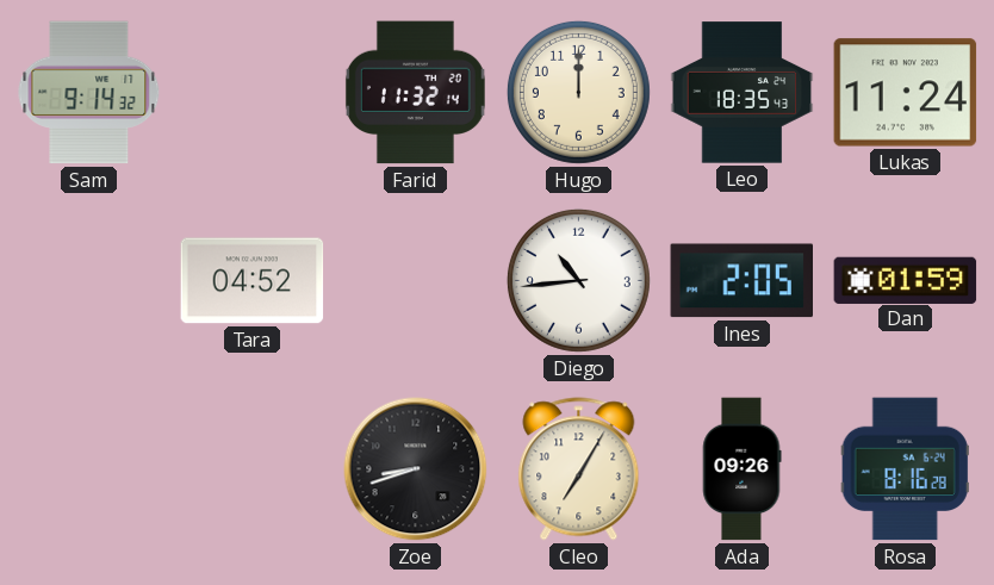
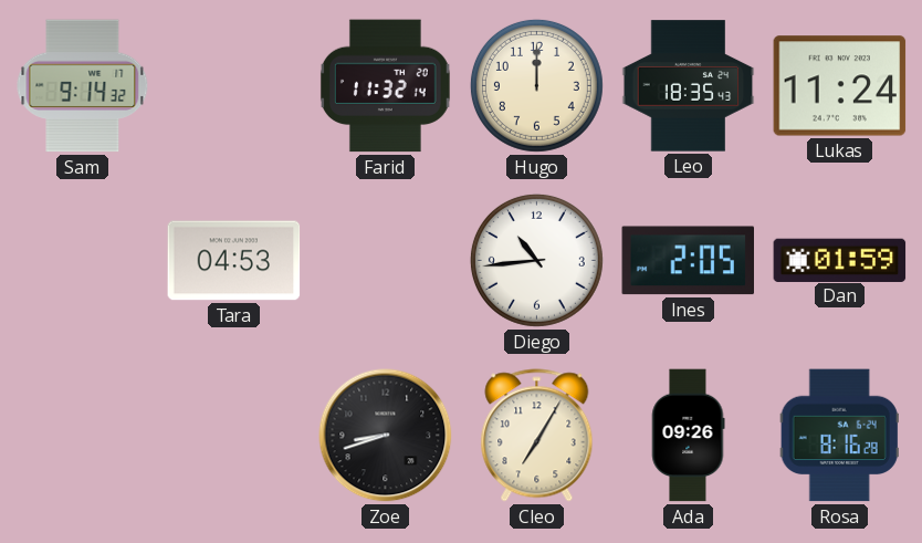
Tara: 04:52 -> 04:53
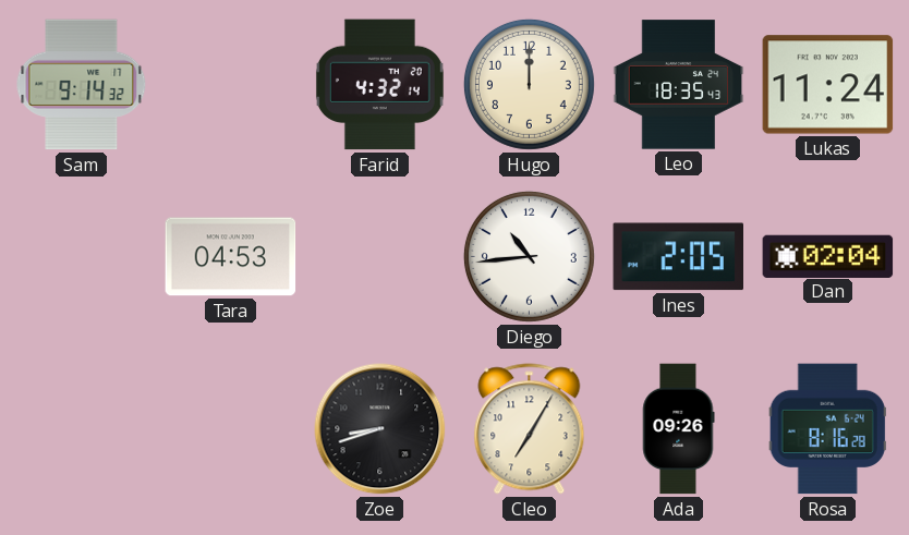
Farid: 11:32 -> 4:32
Dan: 01:59 -> 02:04
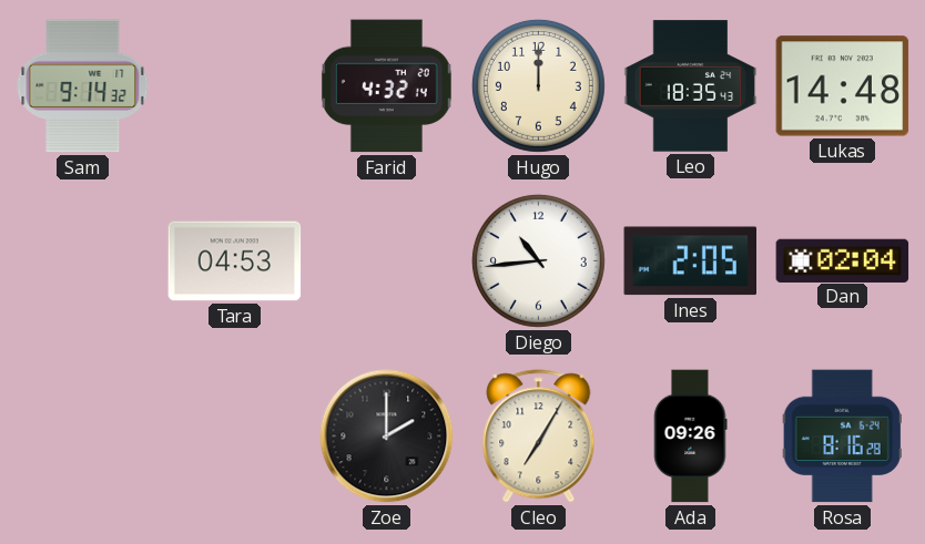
Lukas: 11:24 -> 14:48
Zoe: 8:42 -> 2:00
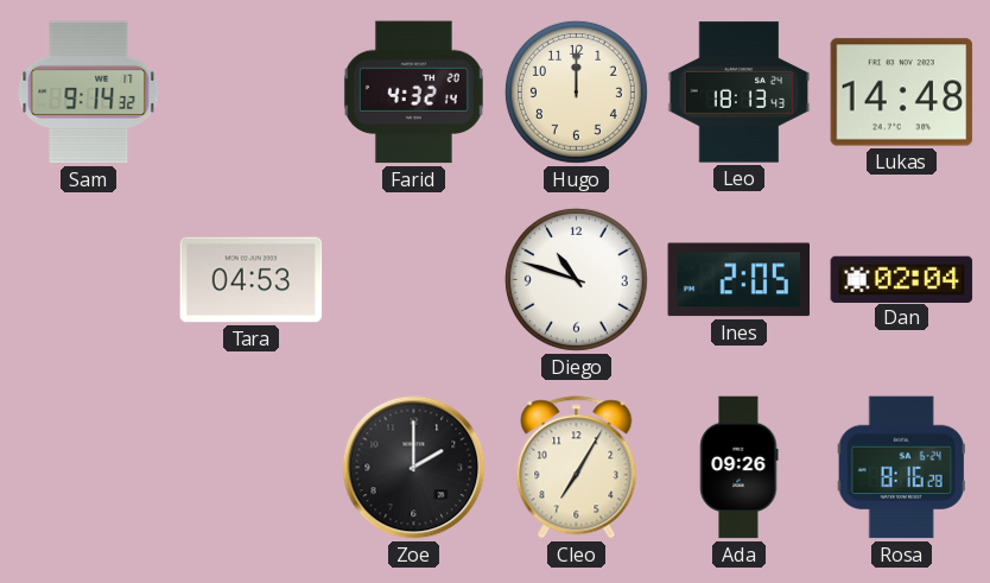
Leo: 18:35 -> 18:13
Diego: 10:44 -> 10:48
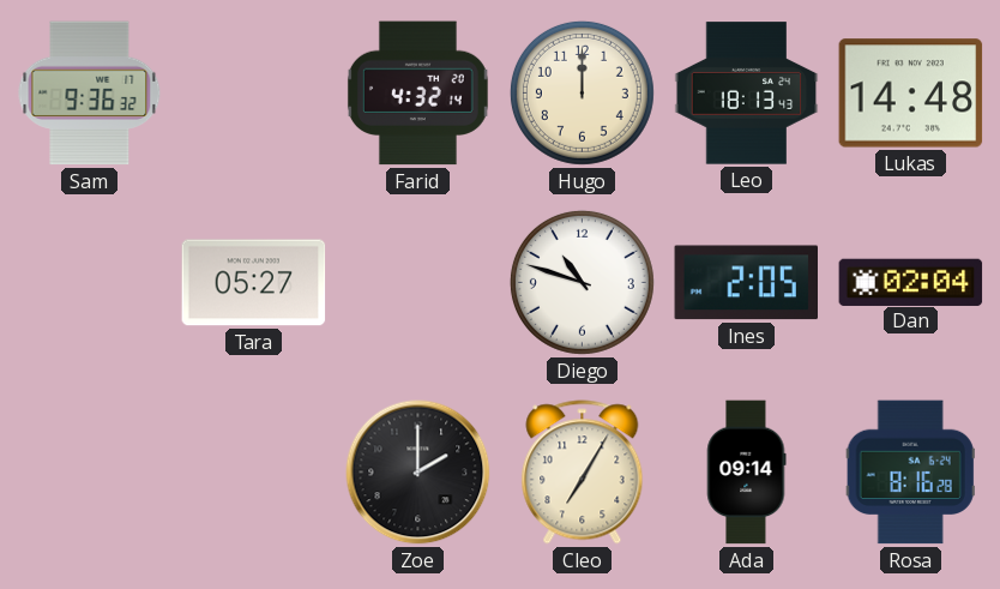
Sam: 9:14 -> 9:36
Tara: 04:53 -> 05:27
Ada: 09:26 -> 09:14
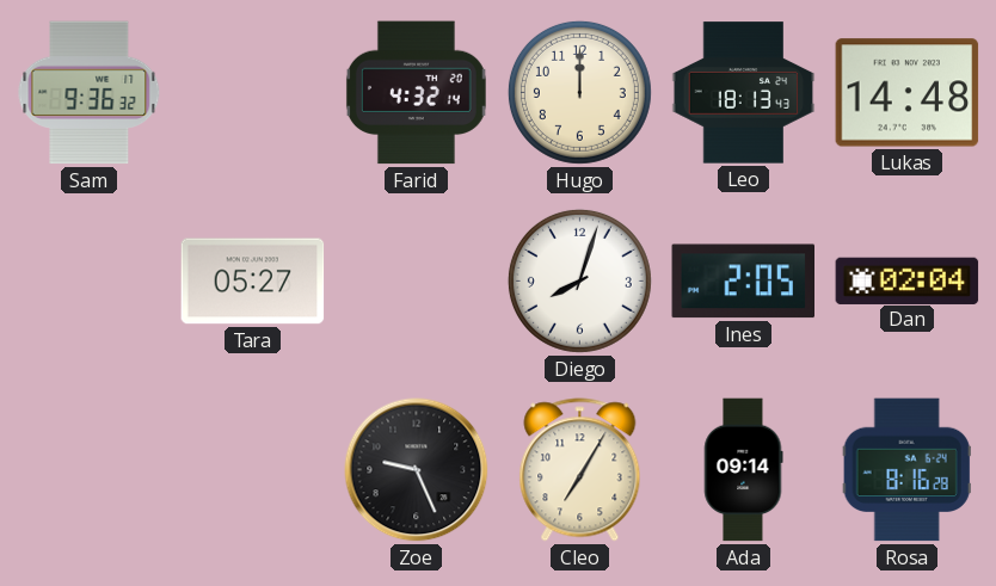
Diego: 10:48 -> 8:03
Zoe: 2:00 -> 9:26
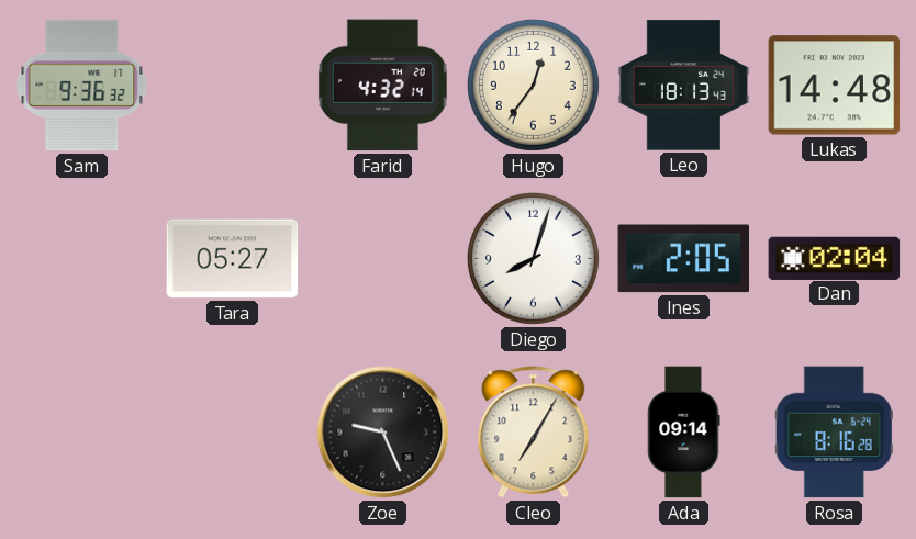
Hugo: 12:00 -> 12:36
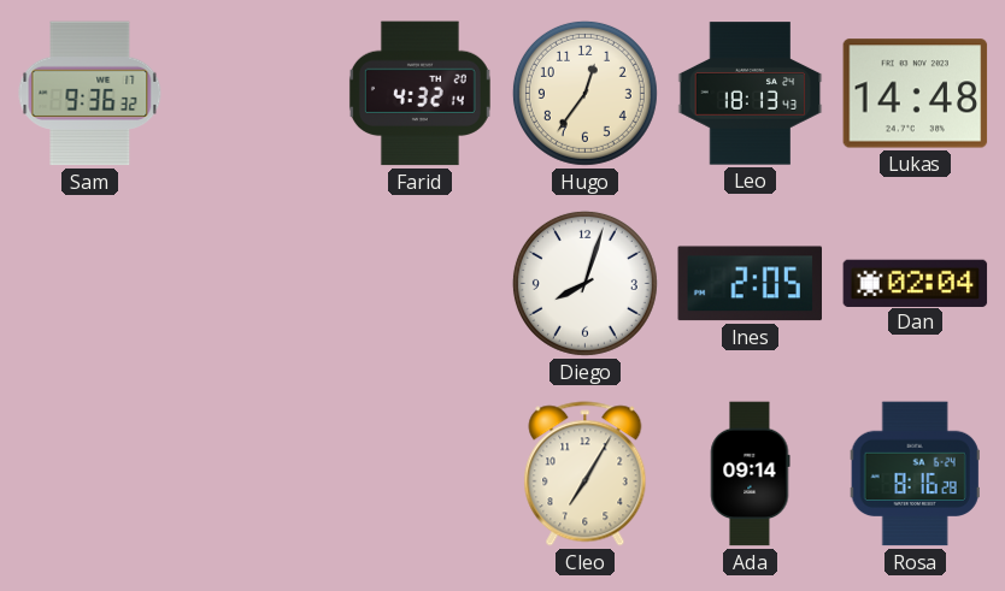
Tara: 05:27 -> none
Zoe: 9:26 -> none
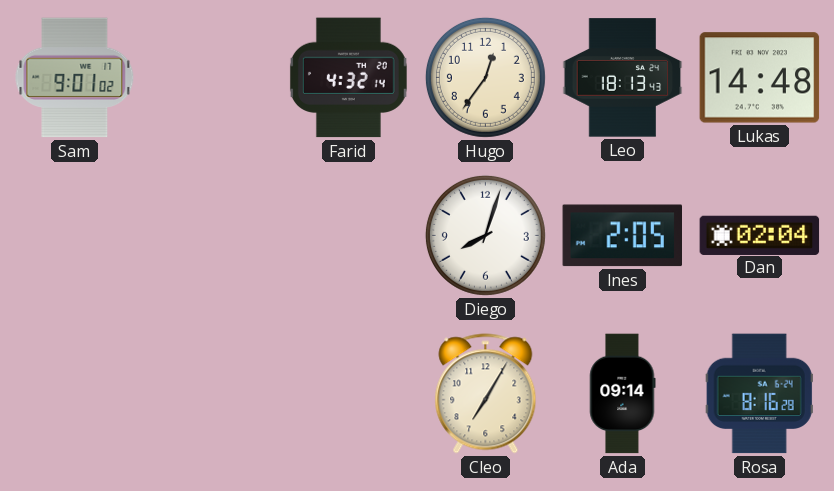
Sam: 9:36 -> 9:01
